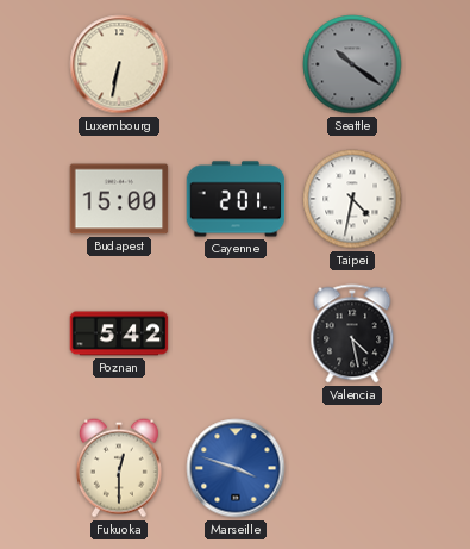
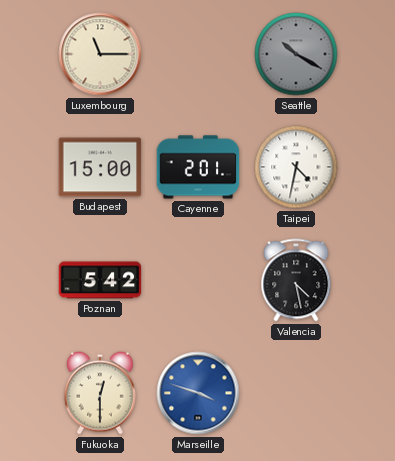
Luxembourg: 6:32 -> 11:15
Seattle: 10:21 -> 10:20
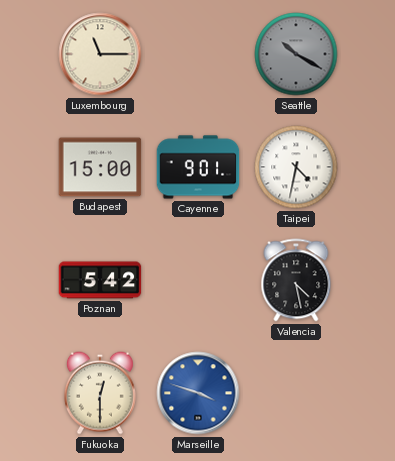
Cayenne: 2:01 -> 9:01
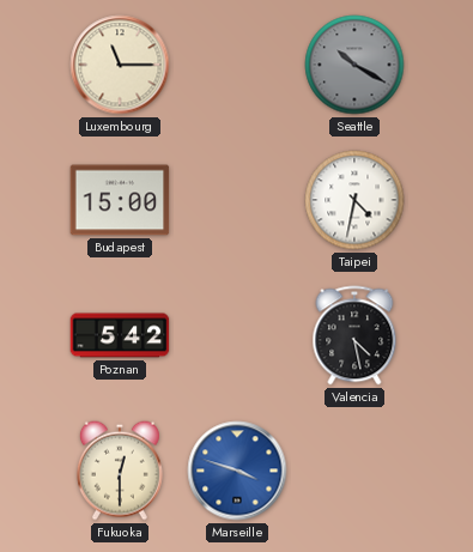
Cayenne: 9:01 -> none
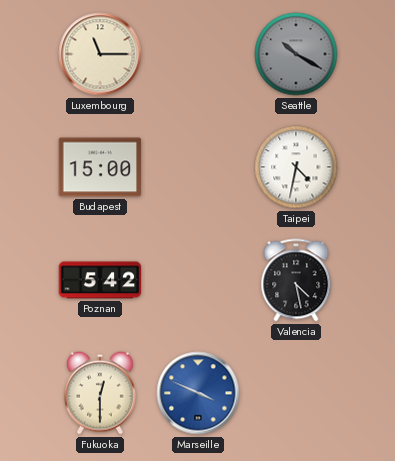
Marseille: 3:48 -> 3:49
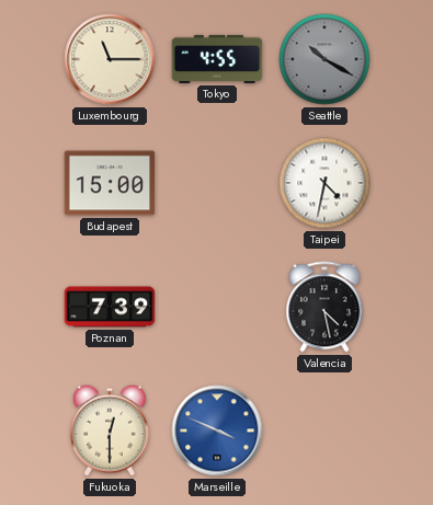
Tokyo: none -> 4:55
Poznan: 5:42 -> 7:39
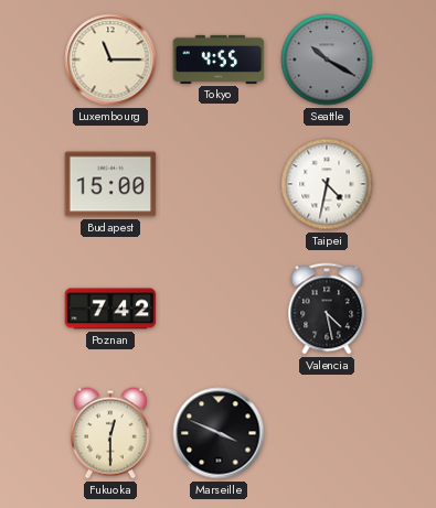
Poznan: 7:39 -> 7:42
Marseille dial: blue -> black
